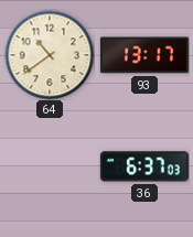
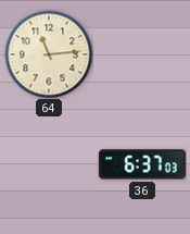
64: 10:39 -> 11:14
93: 13:17 -> none
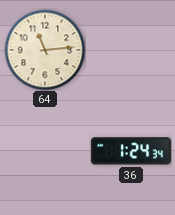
36: 6:37 -> 1:24
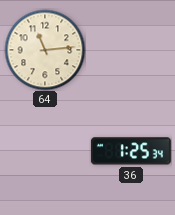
36: 1:24 -> 1:25
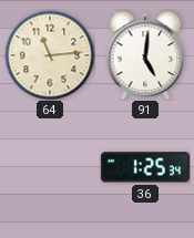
91: none -> 5:01
